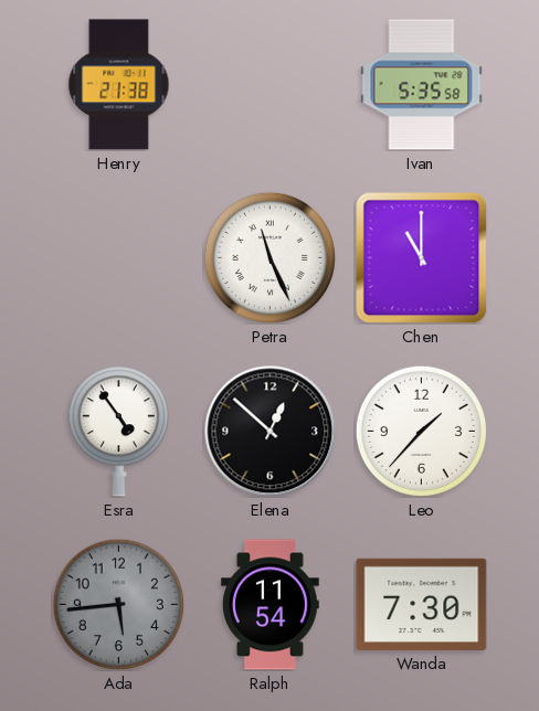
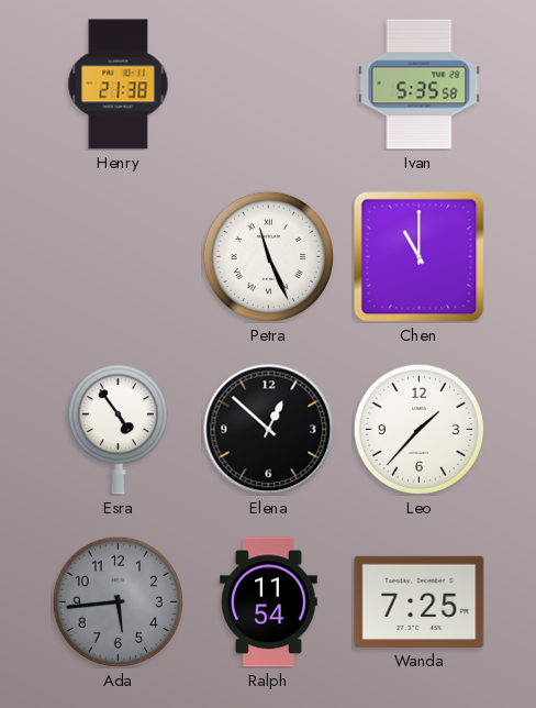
Wanda: 7:30 -> 7:25
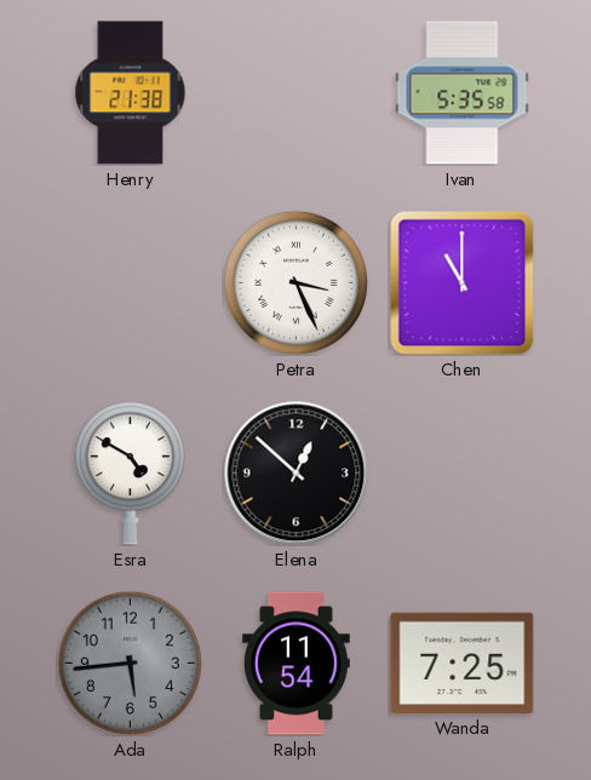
Petra: 11:26 -> 3:26
Esra: 4:54 -> 4:50
Leo: 1:37 -> none
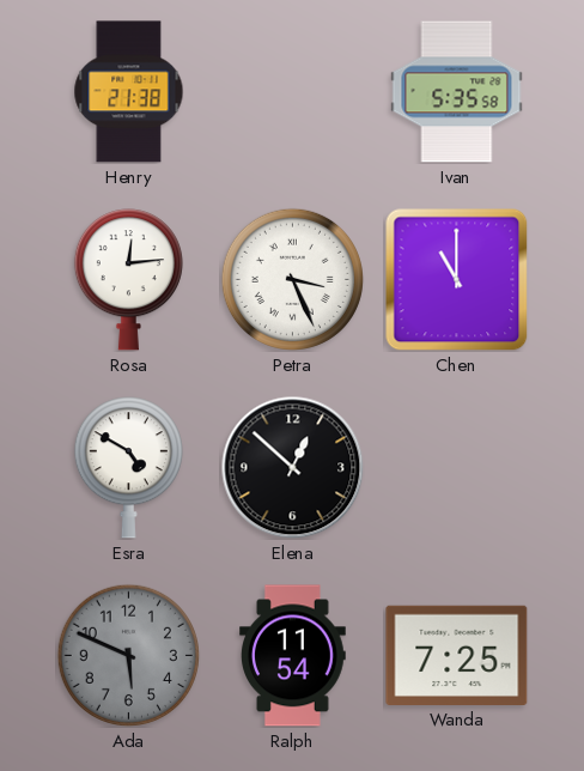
Rosa: none -> 12:14
Ada: 5:44 -> 5:49
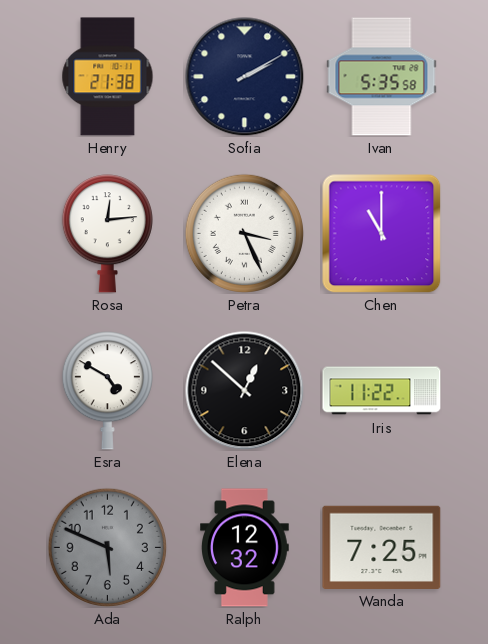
Sofia: none -> 2:10
Iris: none -> 11:22
Ralph: 11:54 -> 12:32
